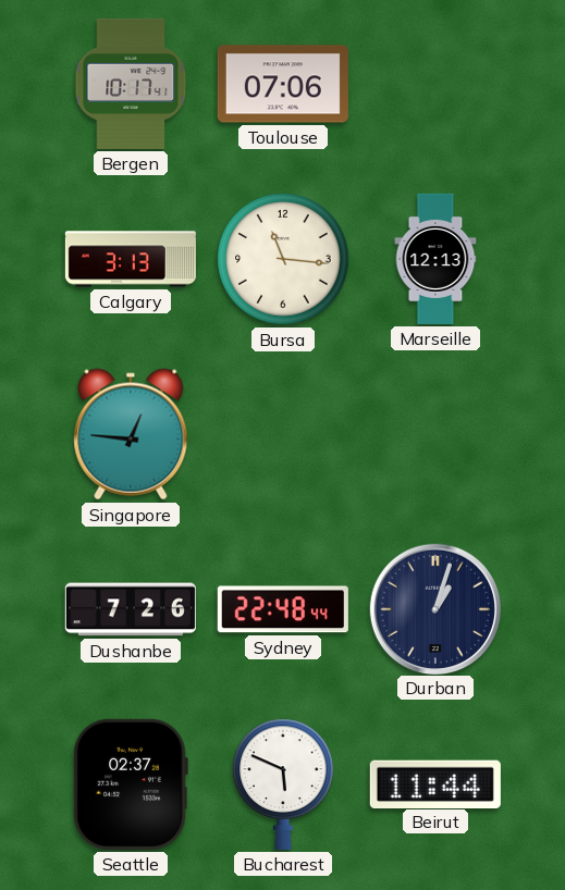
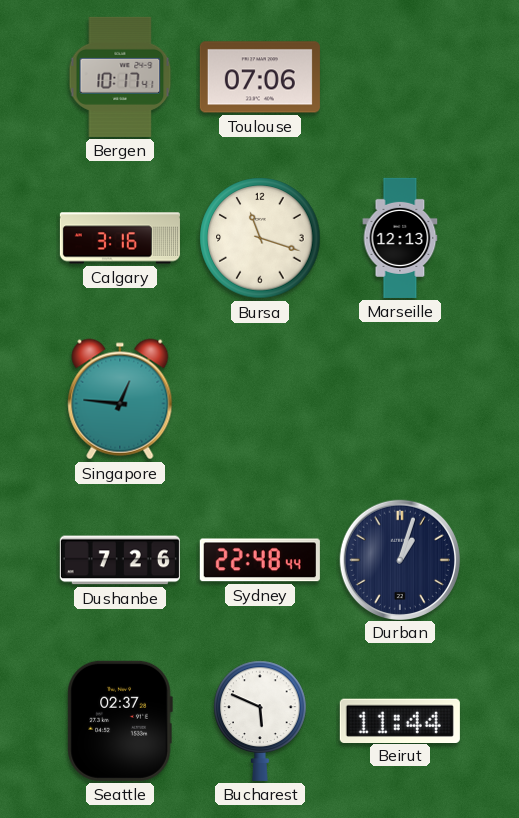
Calgary: 3:13 -> 3:16
Bursa: 11:16 -> 11:18
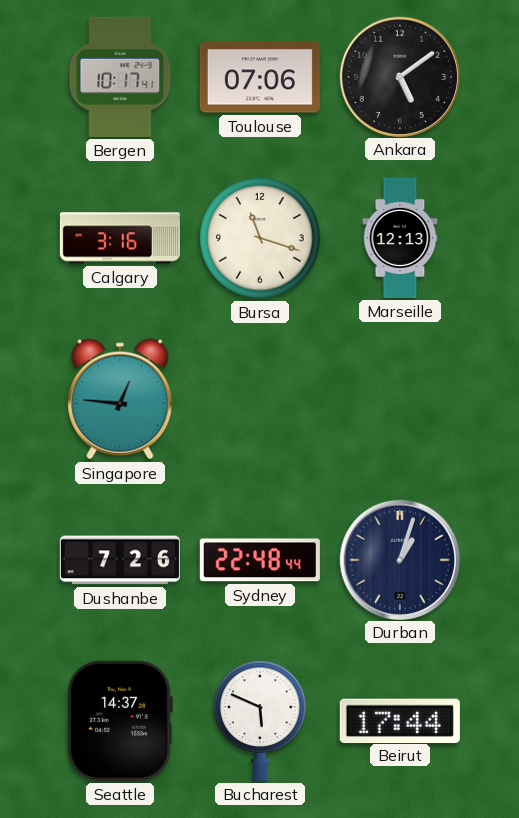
Ankara: none -> 5:09
Seattle: 02:37 -> 14:37
Beirut: 11:44 -> 17:44
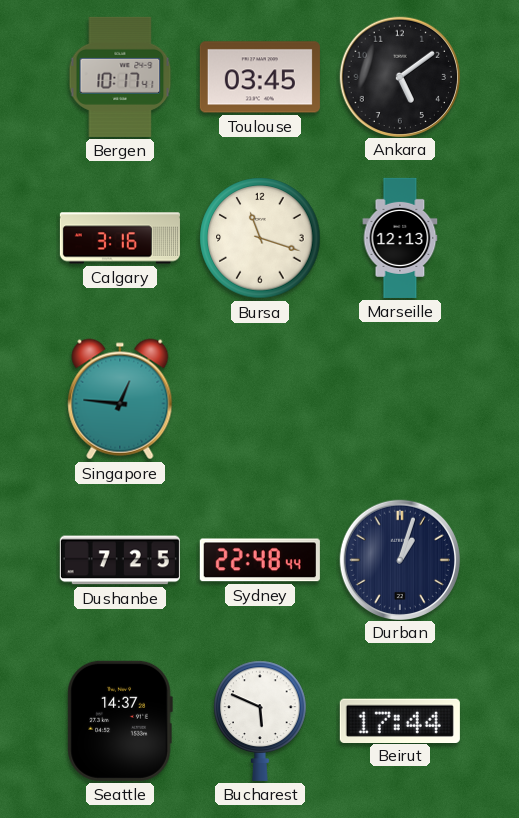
Toulouse: 07:06 -> 03:45
Dushanbe: 7:26 -> 7:25
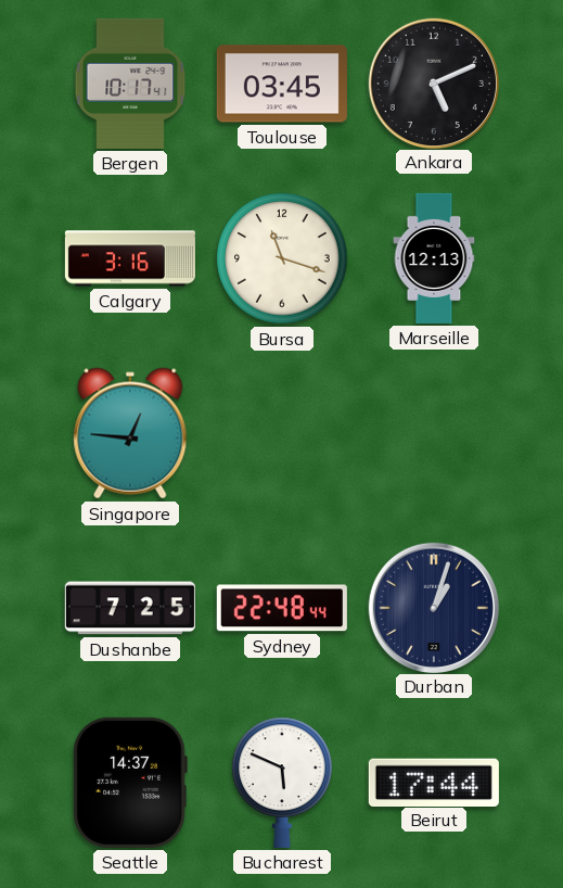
Ankara: 5:09 -> 5:11
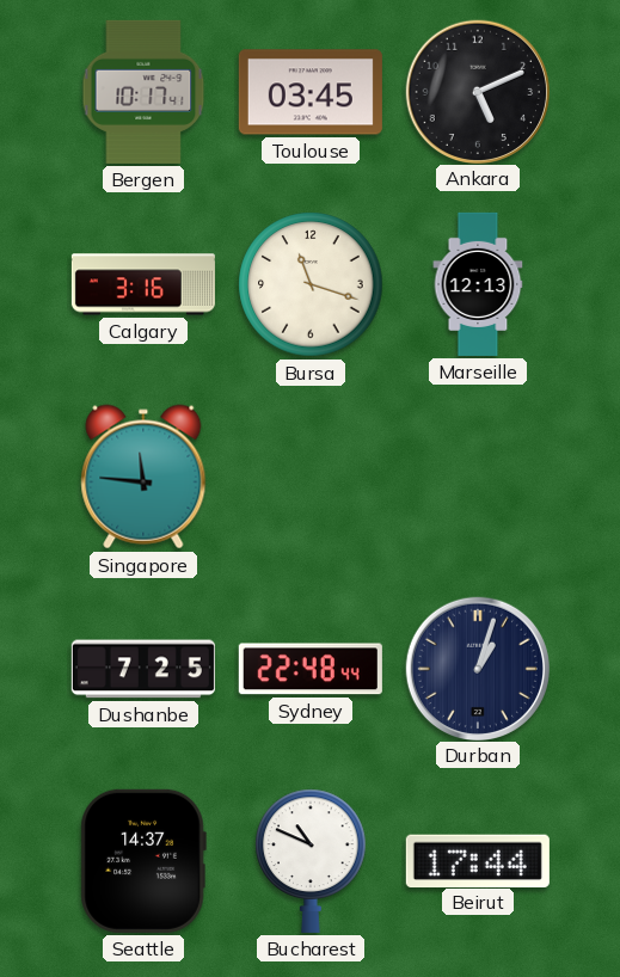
Singapore: 12:46 -> 11:46
Bucharest: 5:49 -> 10:49
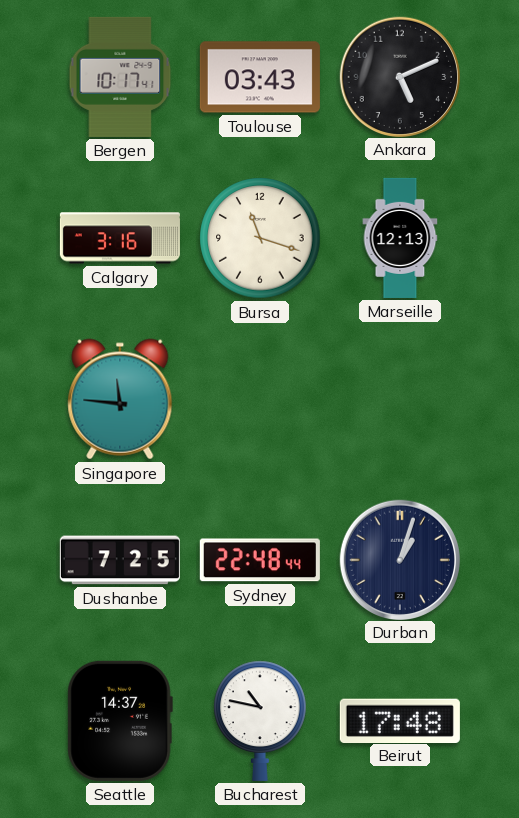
Toulouse: 03:45 -> 03:43
Bucharest: 10:49 -> 10:47
Beirut: 17:44 -> 17:48
